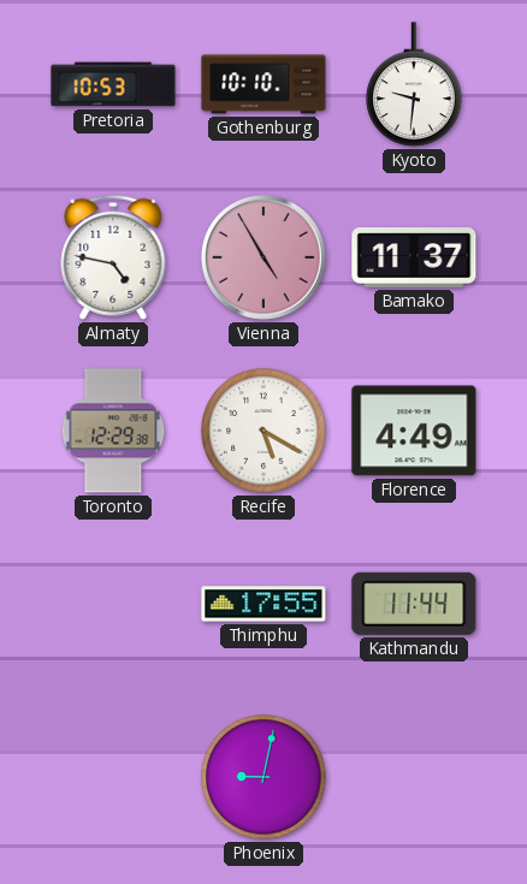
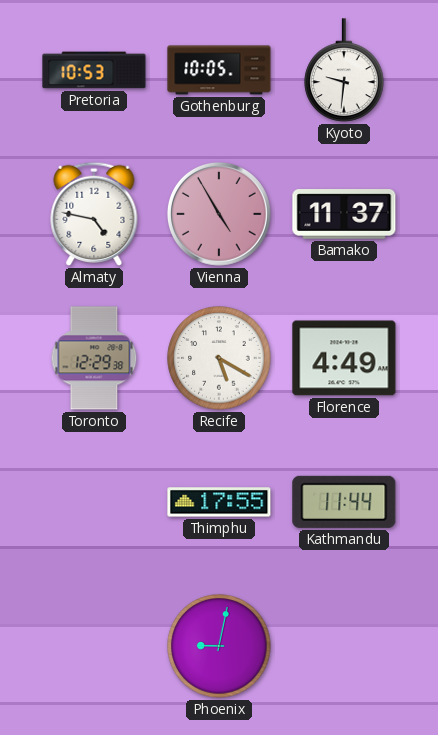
Gothenburg: 10:10 -> 10:05
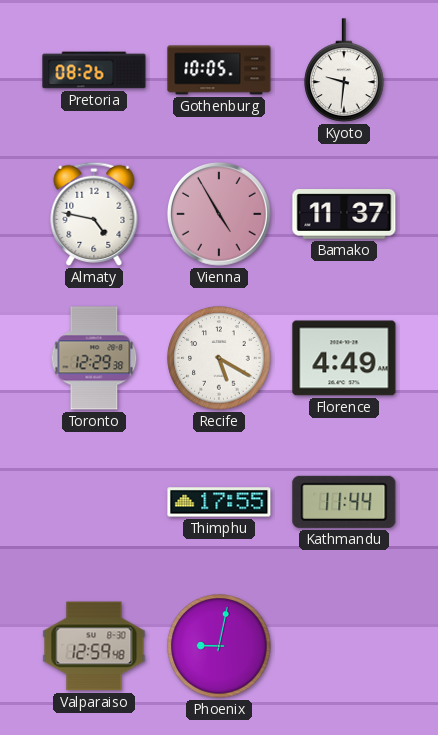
Pretoria: 10:53 -> 08:26
Valparaiso: none -> 12:59
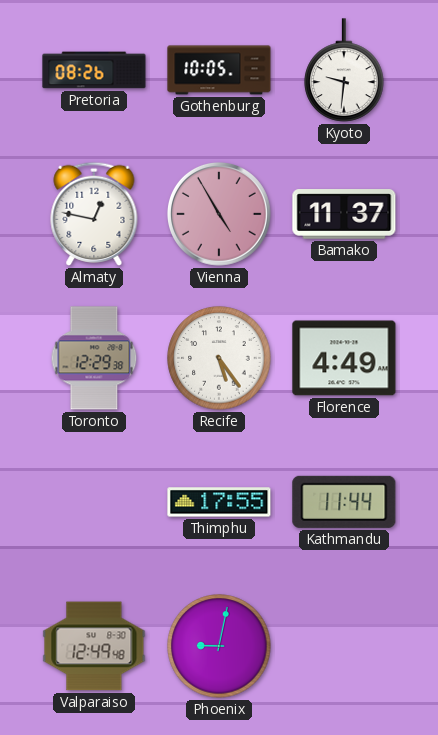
Almaty: 4:47 -> 12:47
Recife: 5:20 -> 5:24
Valparaiso: 12:59 -> 12:49
